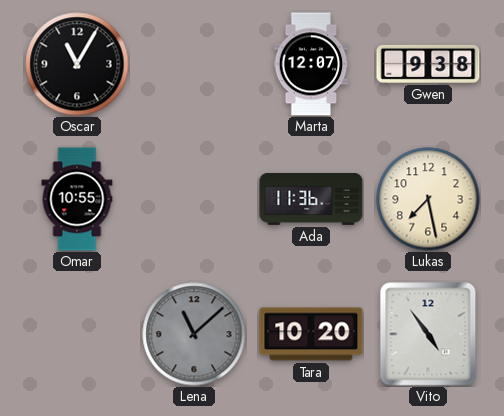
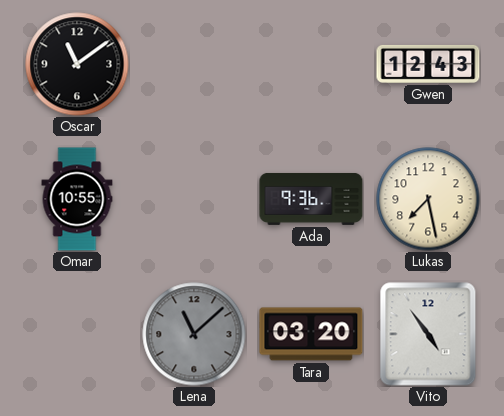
Oscar: 11:05 -> 11:09
Marta: 12:07 -> none
Gwen: 9:38 -> 12:43
Ada: 11:36 -> 9:36
Tara: 10:20 -> 03:20
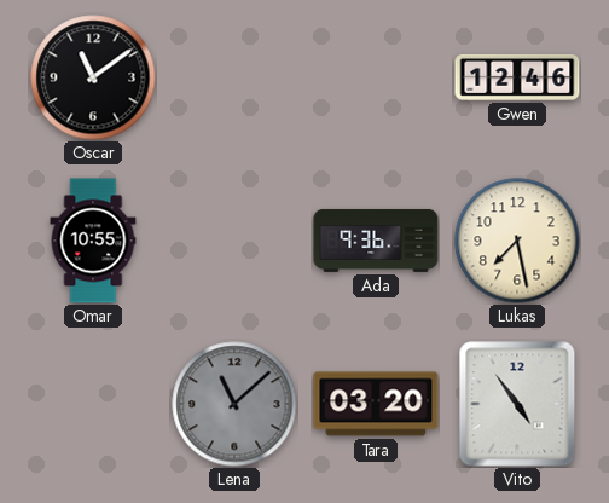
Gwen: 12:43 -> 12:46
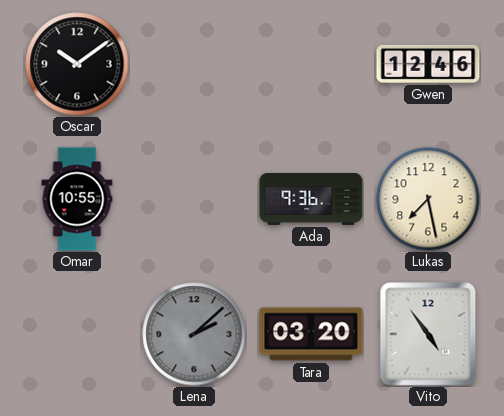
Oscar: 11:09 -> 10:09
Lena: 11:08 -> 2:08
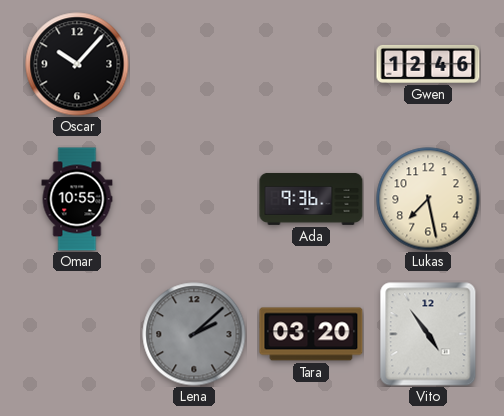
Oscar: 10:09 -> 10:07
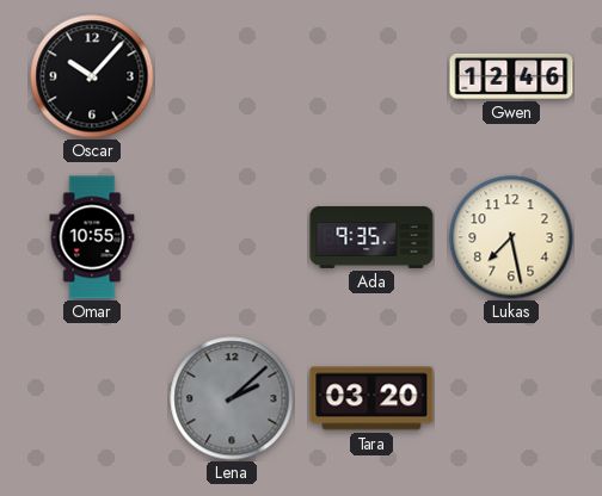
Ada: 9:36 -> 9:35
Vito: 4:54 -> none
